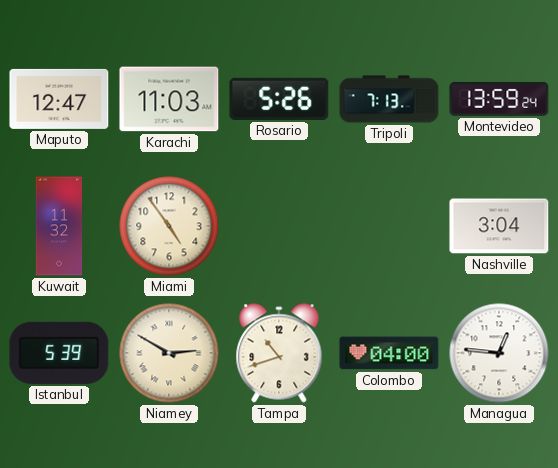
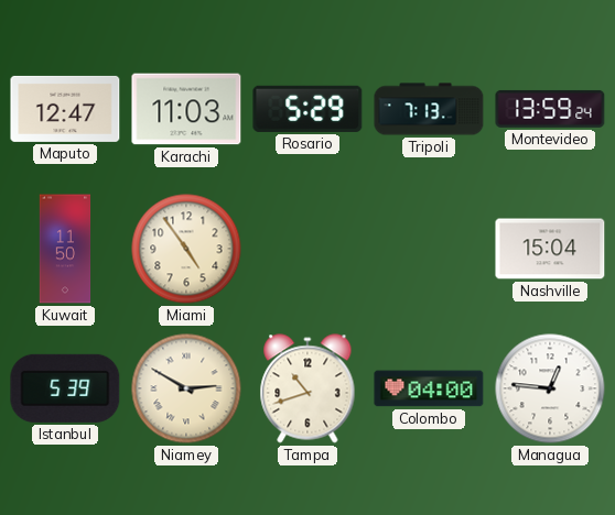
Rosario: 5:26 -> 5:29
Kuwait: 11:32 -> 11:50
Nashville: 3:04 -> 15:04
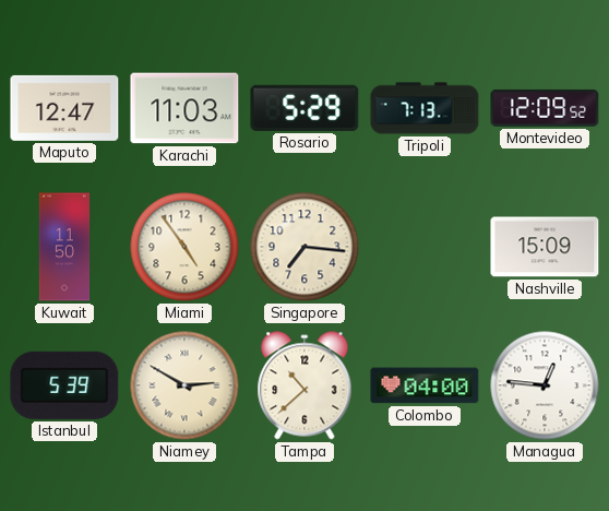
Montevideo: 13:59 -> 12:09
Singapore: none -> 7:16
Nashville: 15:04 -> 15:09
Tampa: 10:42 -> 10:38
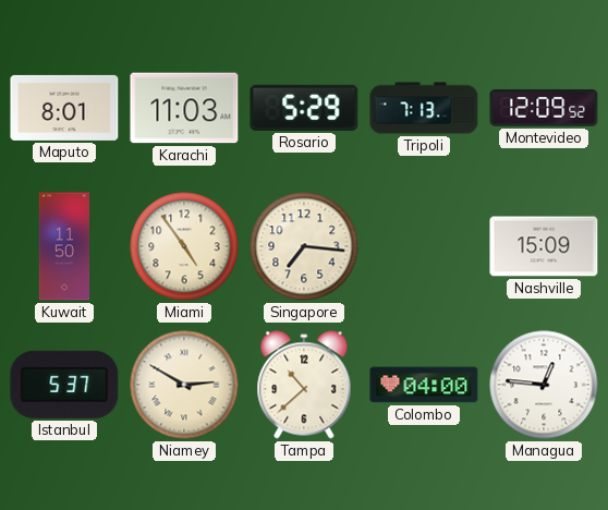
Maputo: 12:47 -> 8:01
Istanbul: 5:39 -> 5:37
